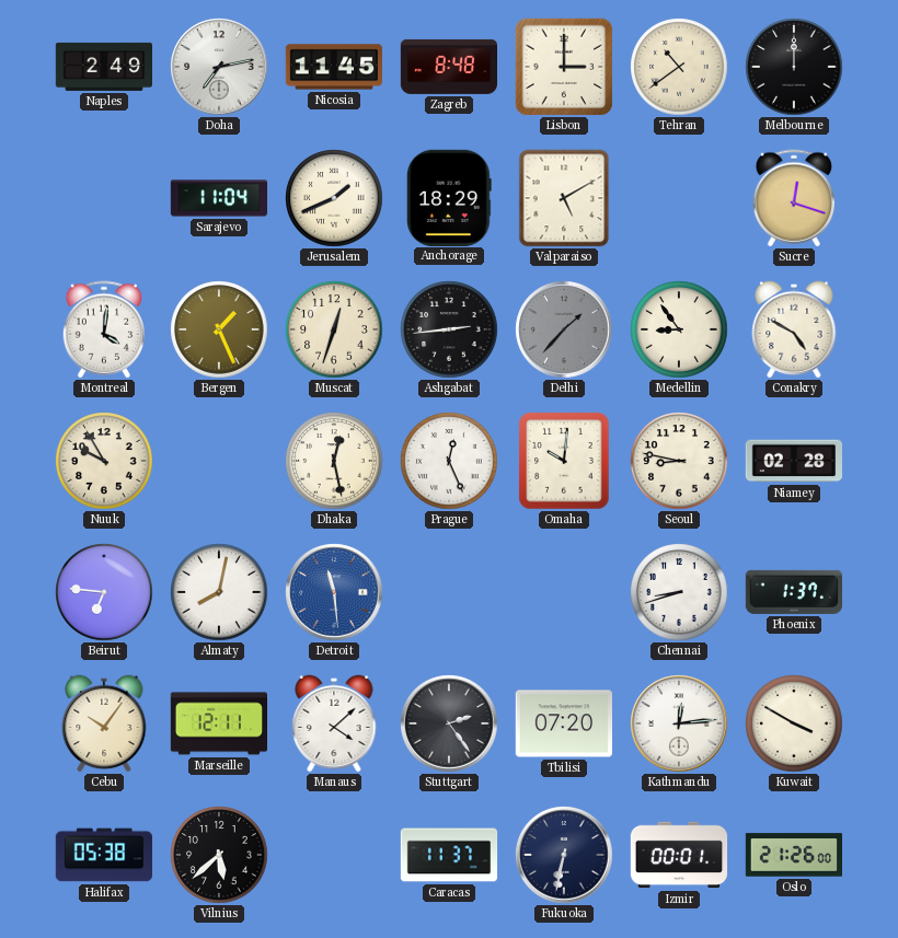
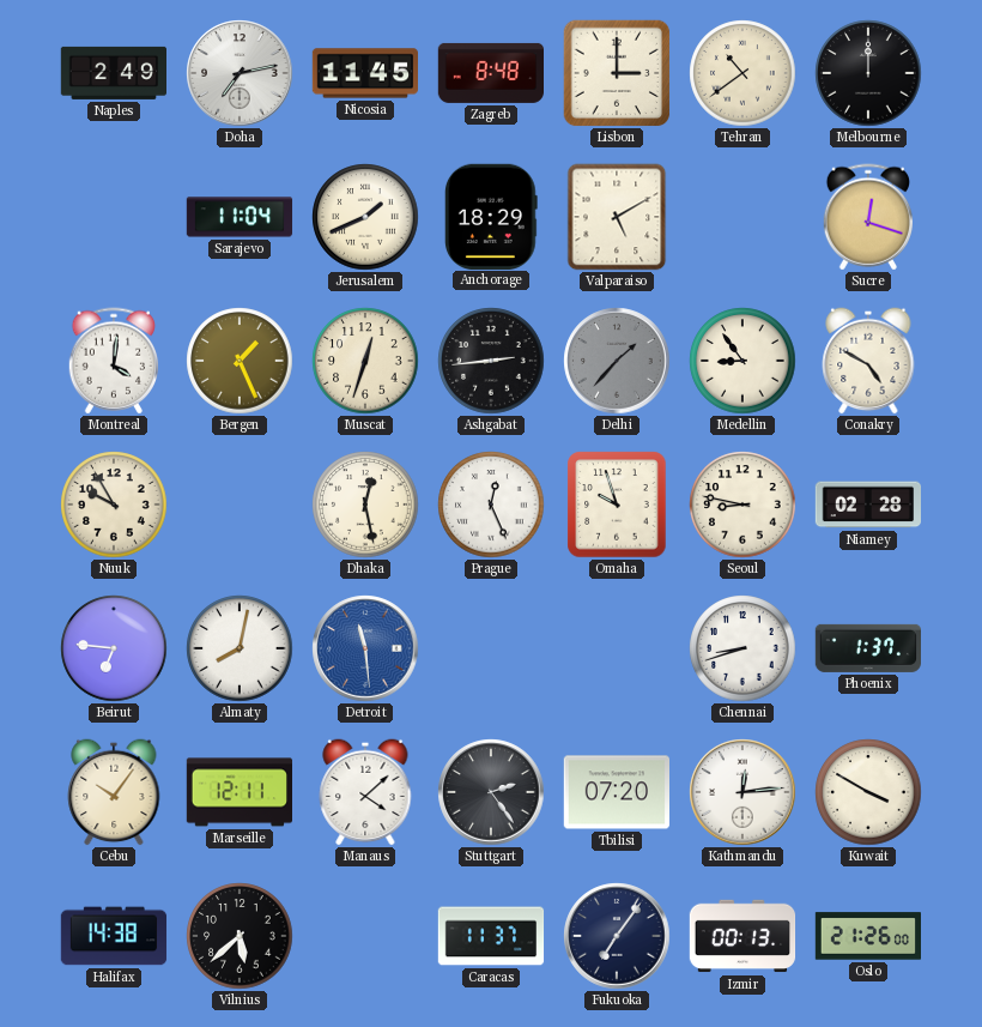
Omaha: 10:01 -> 9:57
Halifax: 05:38 -> 14:38
Fukuoka: 6:32 -> 7:06
Izmir: 00:01 -> 00:13
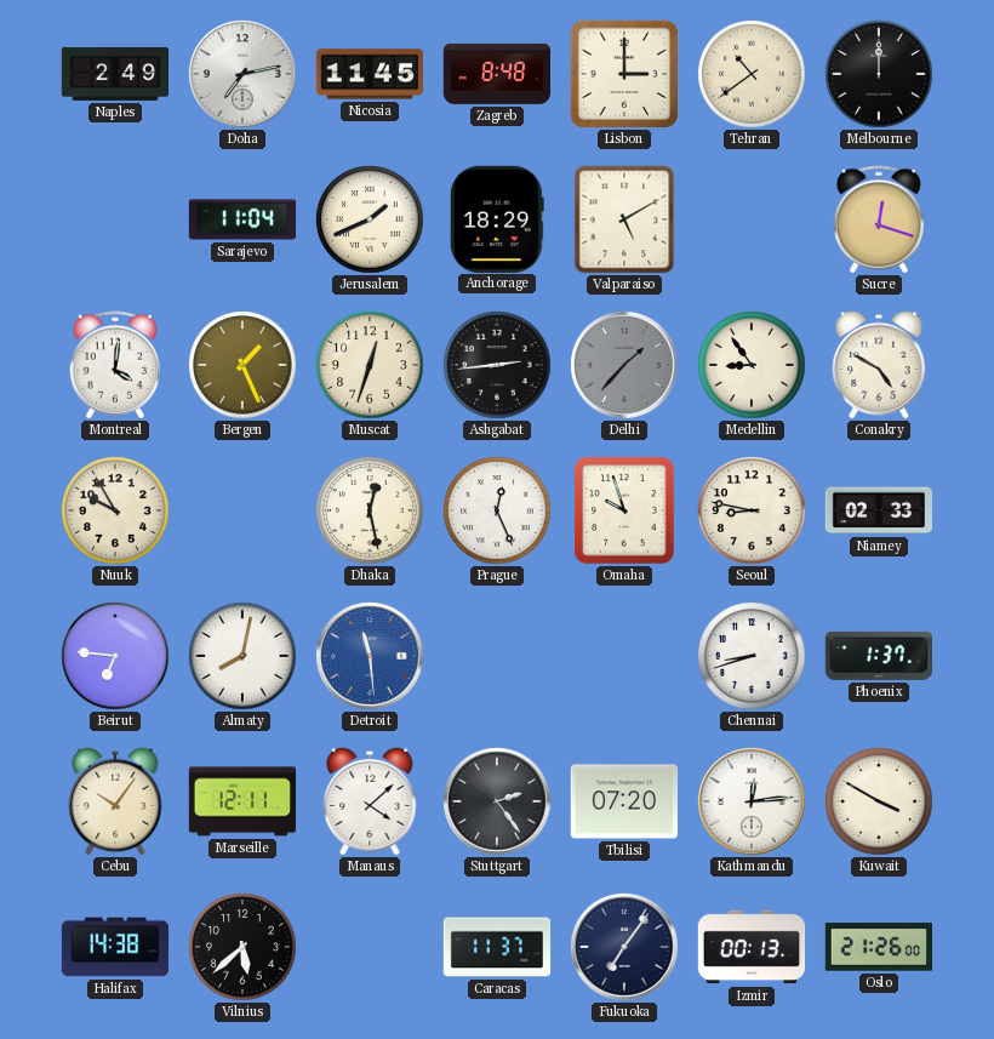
Niamey: 02:28 -> 02:33
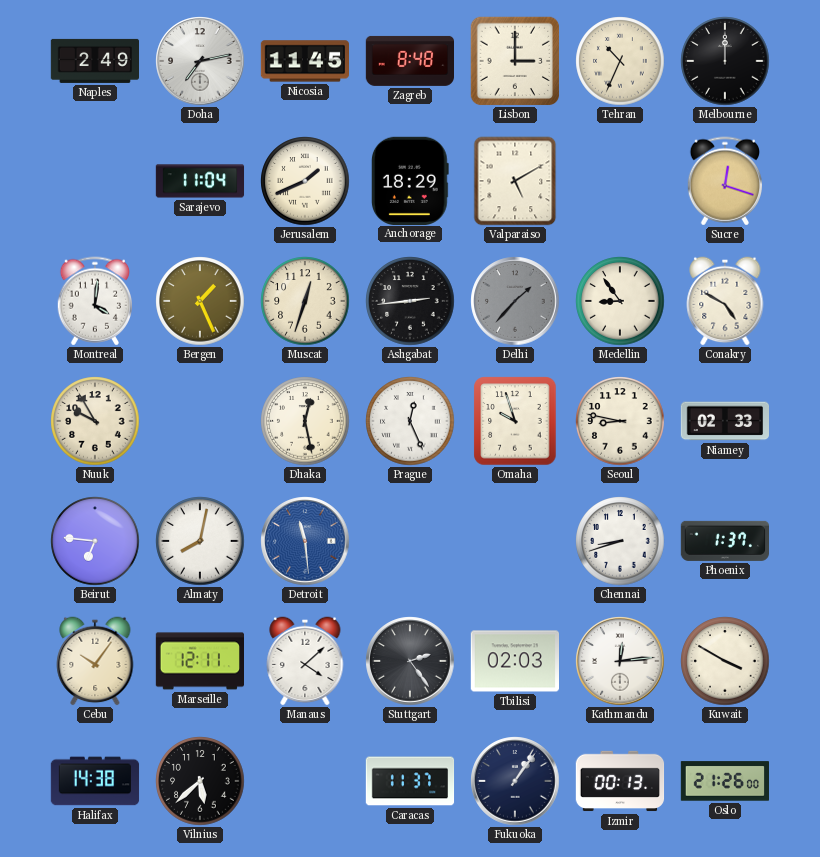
Tehran: 10:39 -> 10:34
Tbilisi: 07:20 -> 02:03
Fukuoka: 7:06 -> 1:06
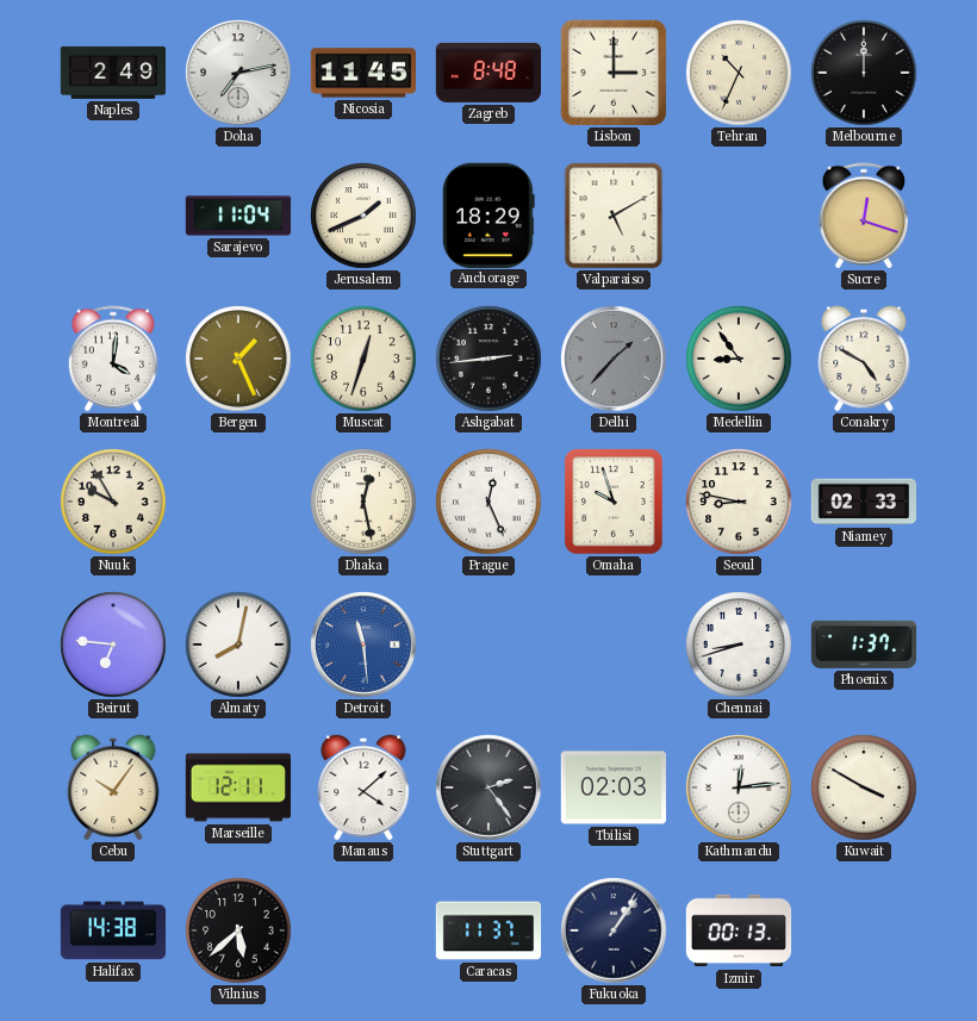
Oslo: 21:26 -> none
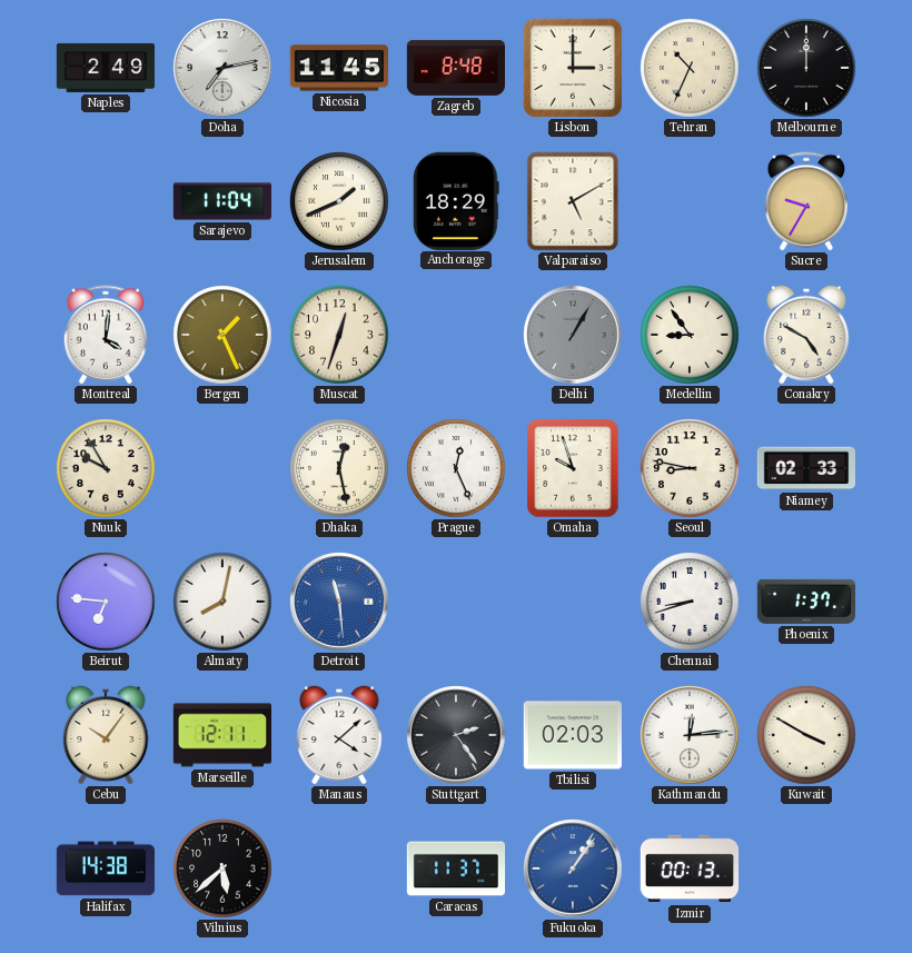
Sucre: 12:18 -> 9:35
Ashgabat: 2:44 -> none
Delhi: 1:37 -> 1:05
Fukuoka dial: navy -> blue
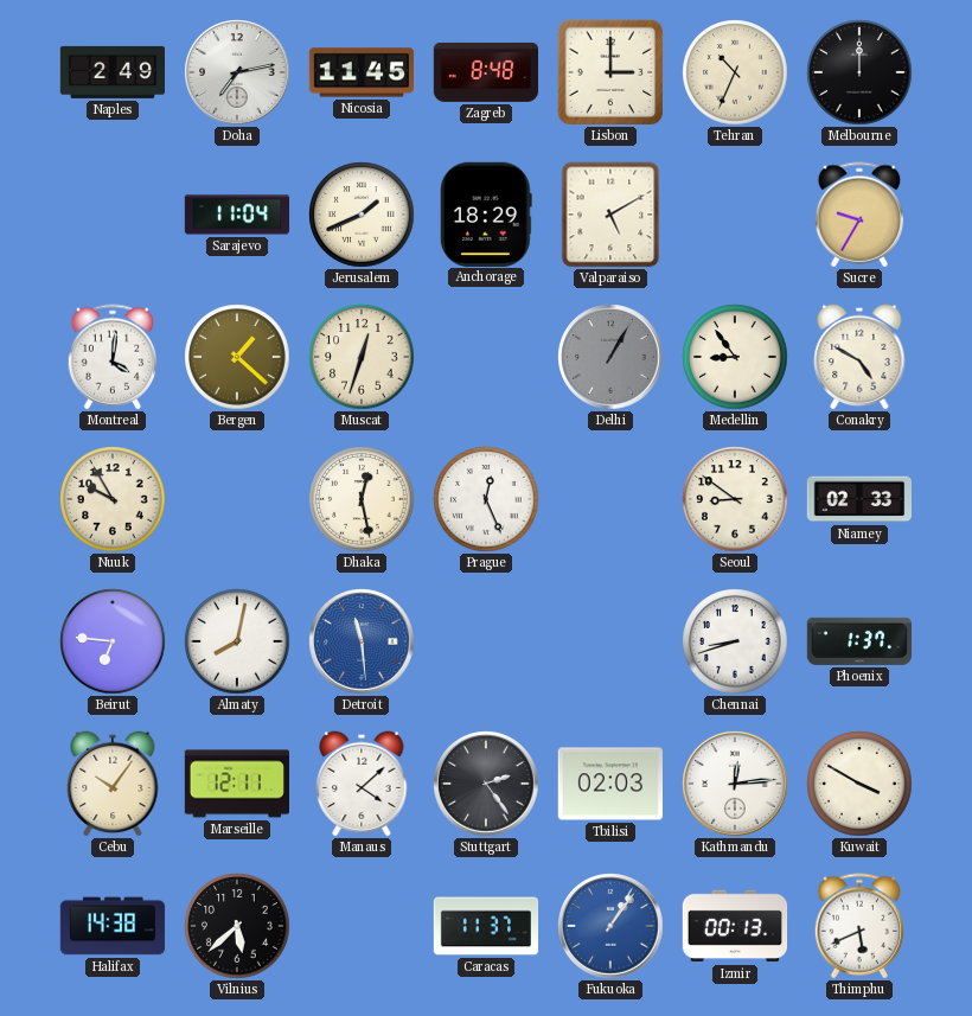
Bergen: 1:26 -> 1:22
Omaha: 9:57 -> none
Seoul: 8:47 -> 8:51
Thimphu: none -> 5:41
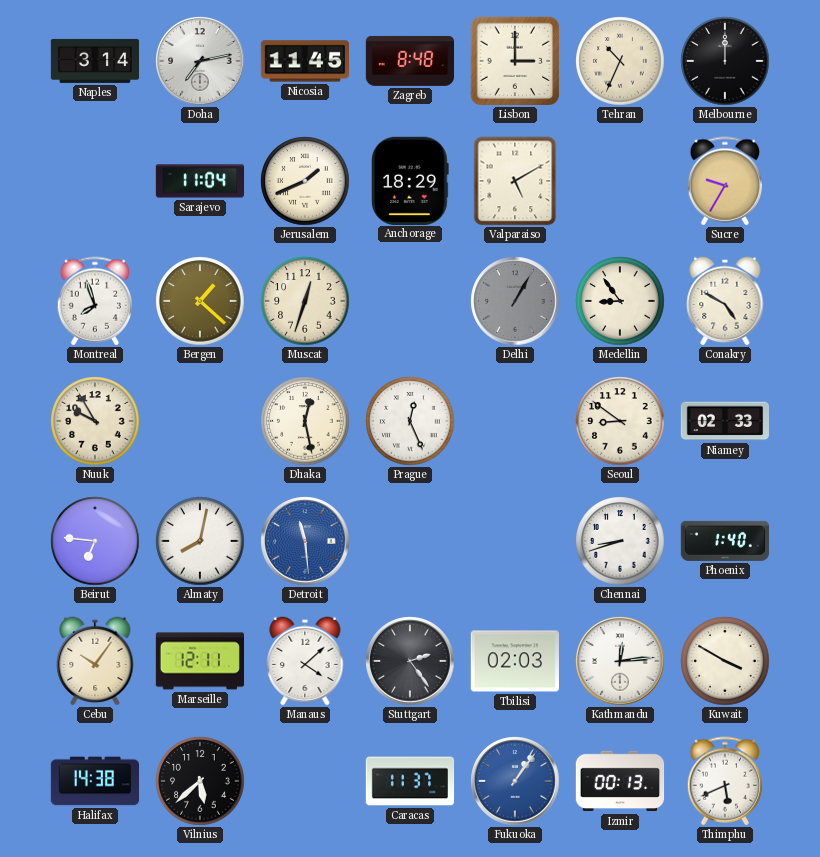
Naples: 2:49 -> 3:14
Montreal: 4:01 -> 7:57
Phoenix: 1:37 -> 1:40
